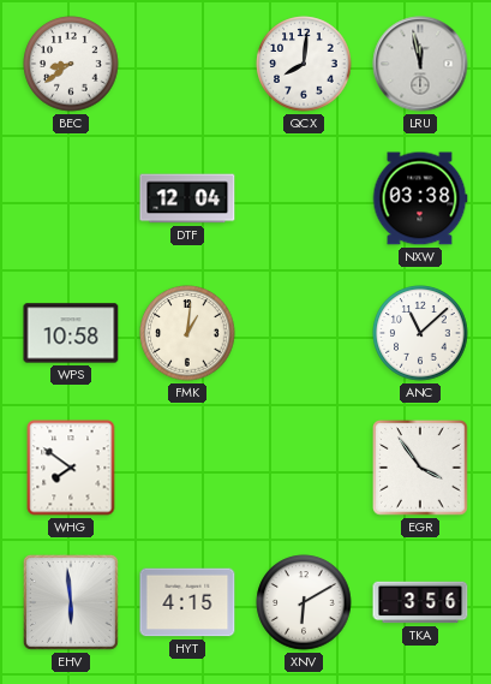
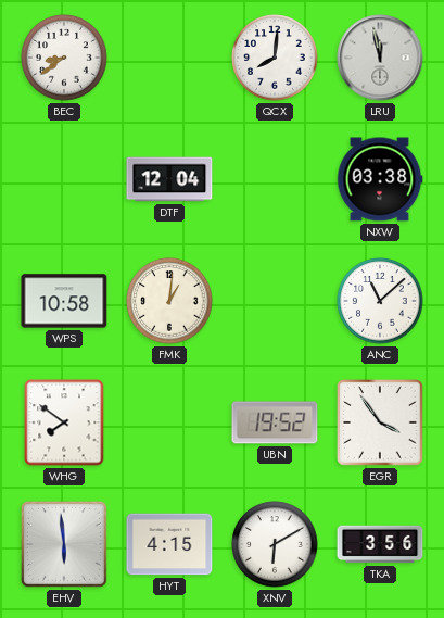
UBN: none -> 19:52
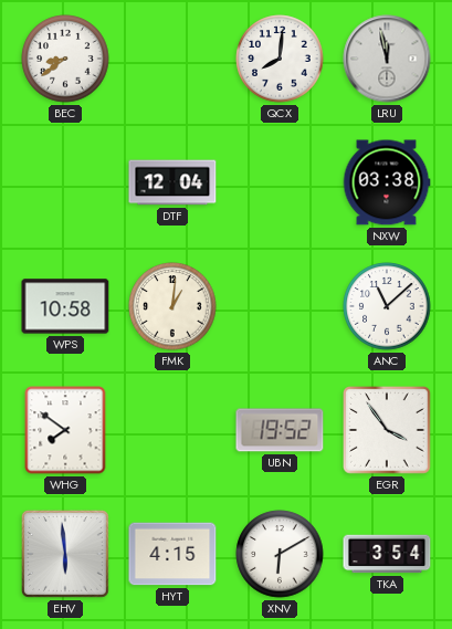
TKA: 3:56 -> 3:54
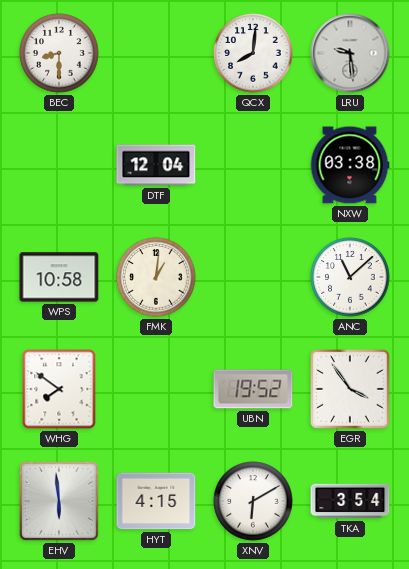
BEC: 8:39 -> 8:30
LRU: 11:58 -> 9:29
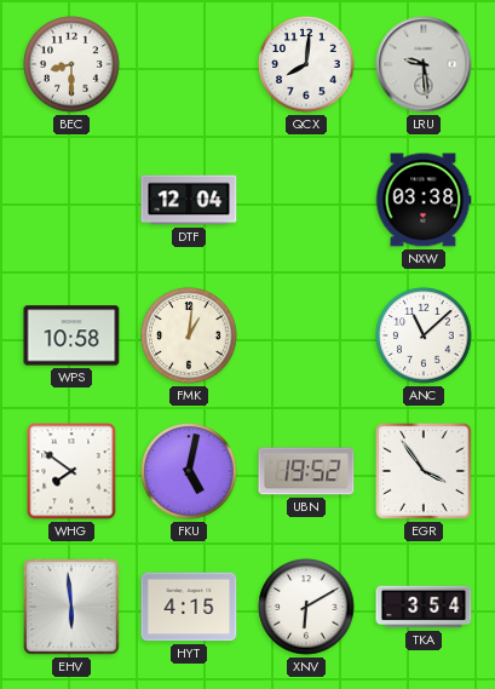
FKU: none -> 5:02
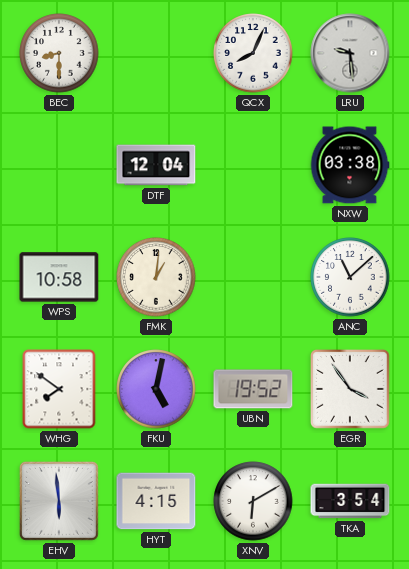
QCX: 8:01 -> 8:04
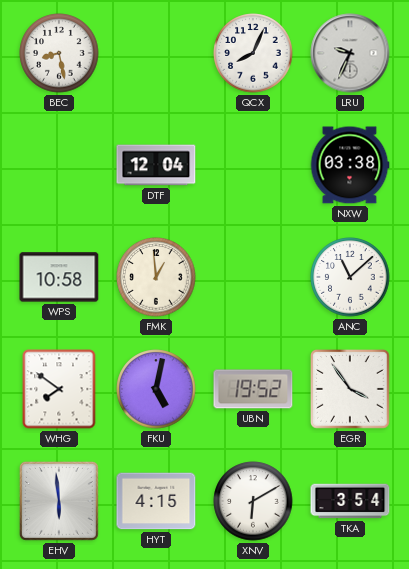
BEC: 8:30 -> 8:28
LRU: 9:29 -> 9:34
FMK: 1:01 -> 12:59
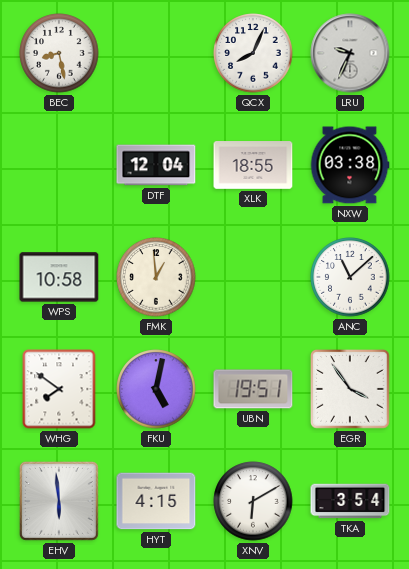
XLK: none -> 18:55
UBN: 19:52 -> 19:51
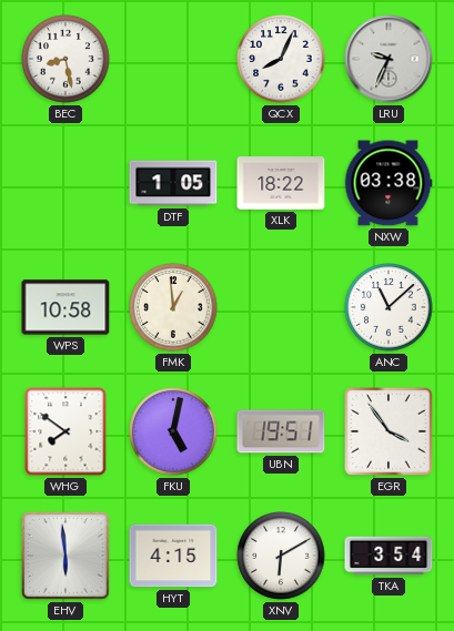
DTF: 12:04 -> 1:05
XLK: 18:55 -> 18:22
